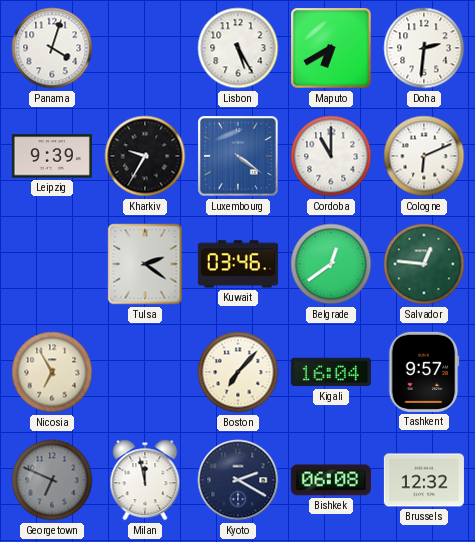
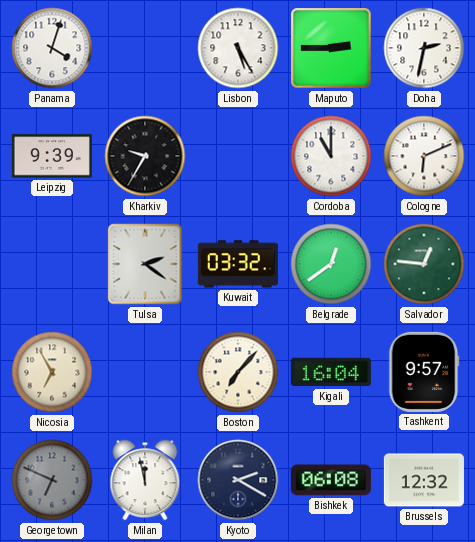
Maputo: 6:40 -> 2:45
Doha: 2:31 -> 2:32
Luxembourg: 4:21 -> none
Kuwait: 03:46 -> 03:32
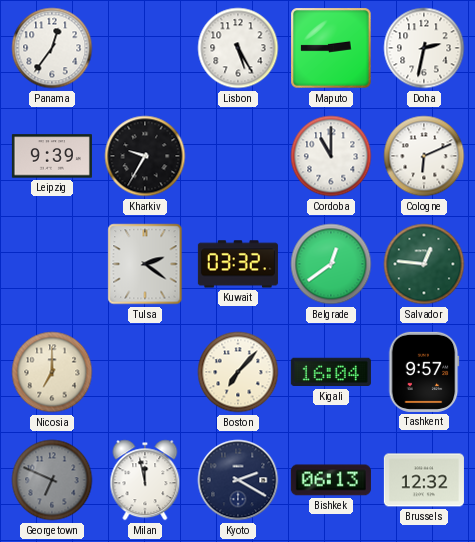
Panama: 4:03 -> 12:36
Nicosia: 6:55 -> 7:00
Bishkek: 06:08 -> 06:13
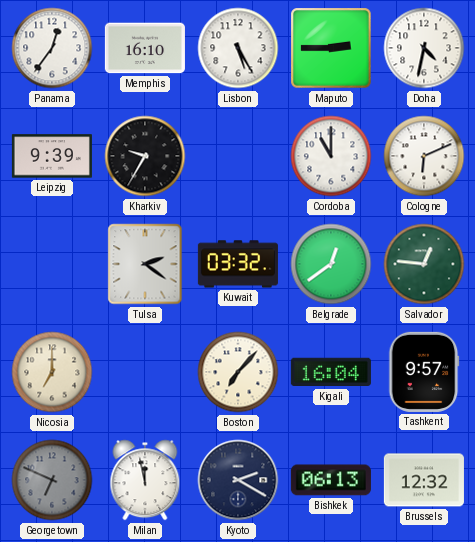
Memphis: none -> 16:10
Doha: 2:32 -> 4:32
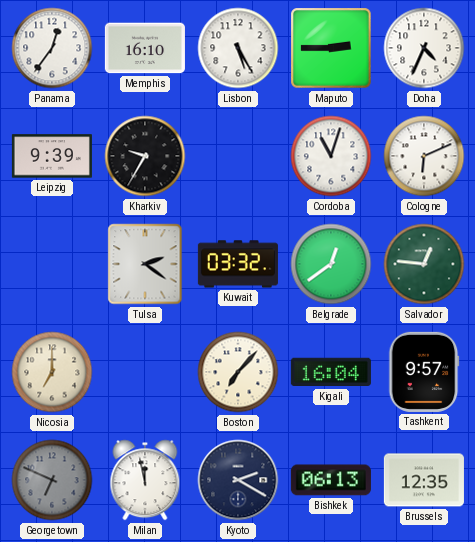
Doha: 4:32 -> 4:34
Cordoba: 11:00 -> 11:03
Brussels: 12:32 -> 12:35
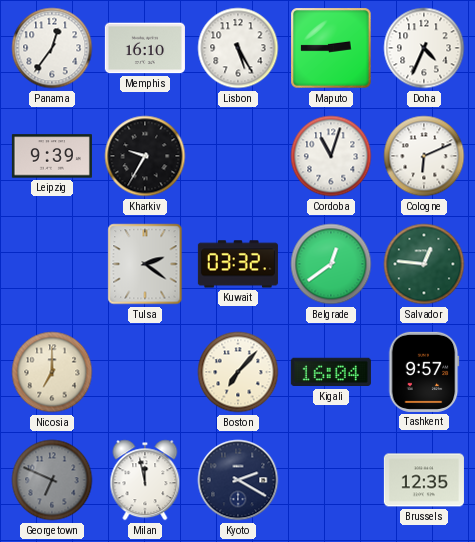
Bishkek: 06:13 -> none
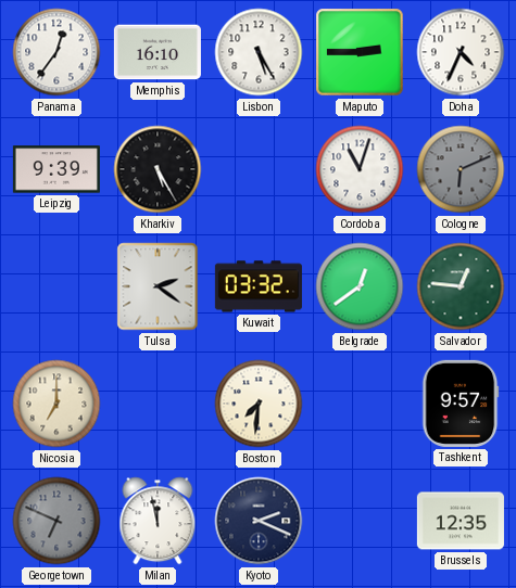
Kharkiv: 9:35 -> 5:25
Cologne dial: white -> grey
Boston: 7:07 -> 7:31
Kigali: 16:04 -> none
Kyoto: 2:20 -> 2:19
